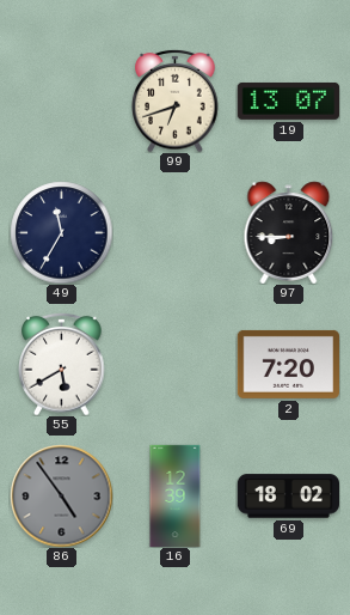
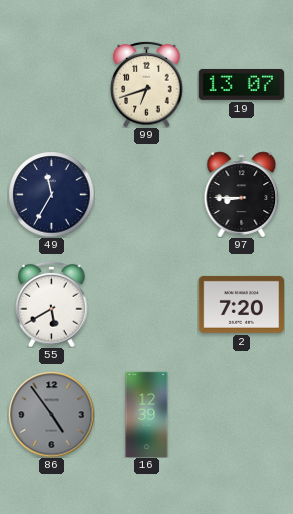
69: 18:02 -> none
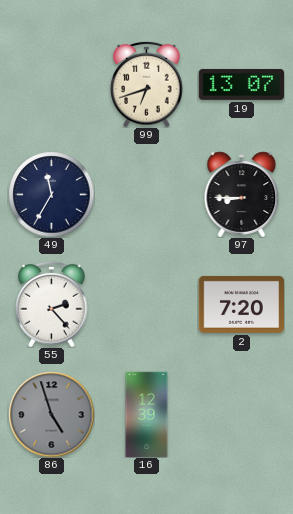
55: 5:40 -> 2:23
86: 4:54 -> 4:57
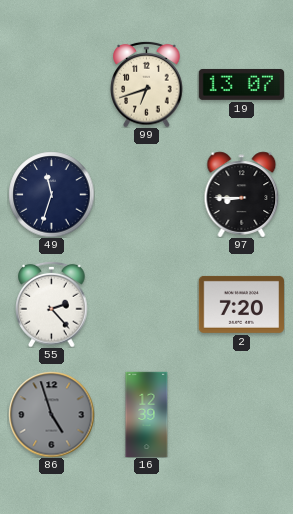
49: 11:35 -> 11:33
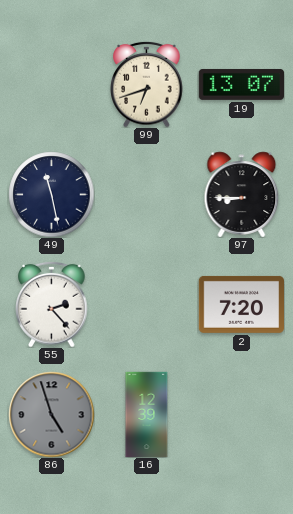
49: 11:33 -> 11:28
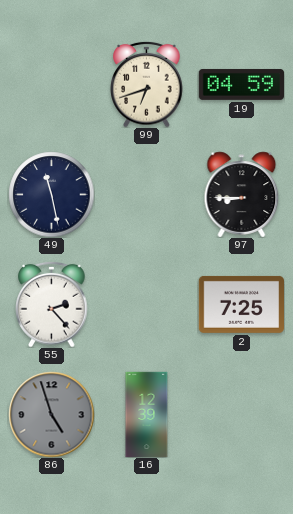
19: 13:07 -> 04:59
2: 7:20 -> 7:25
